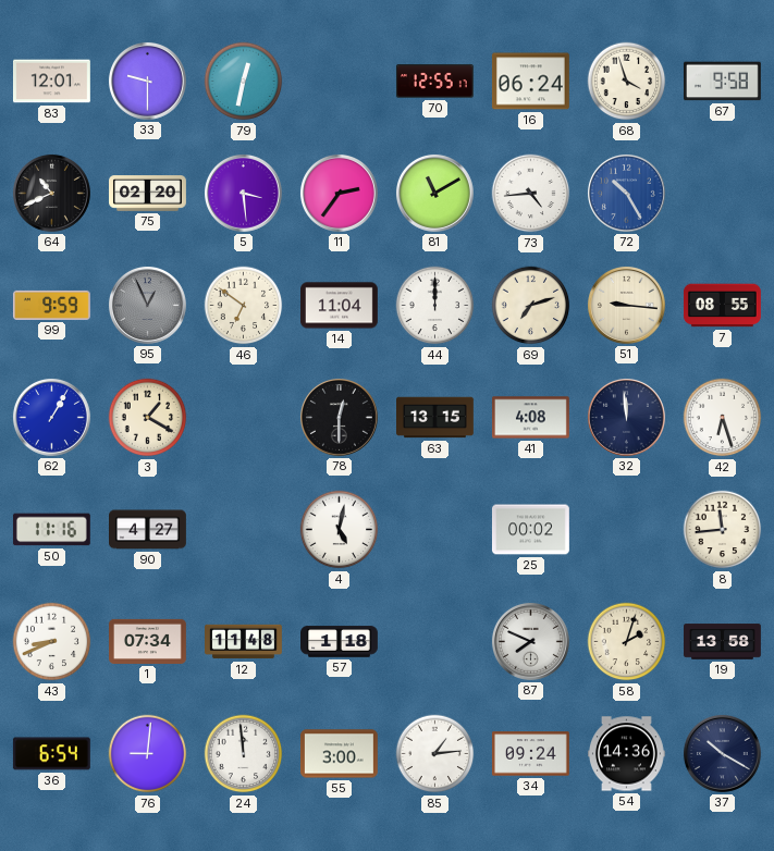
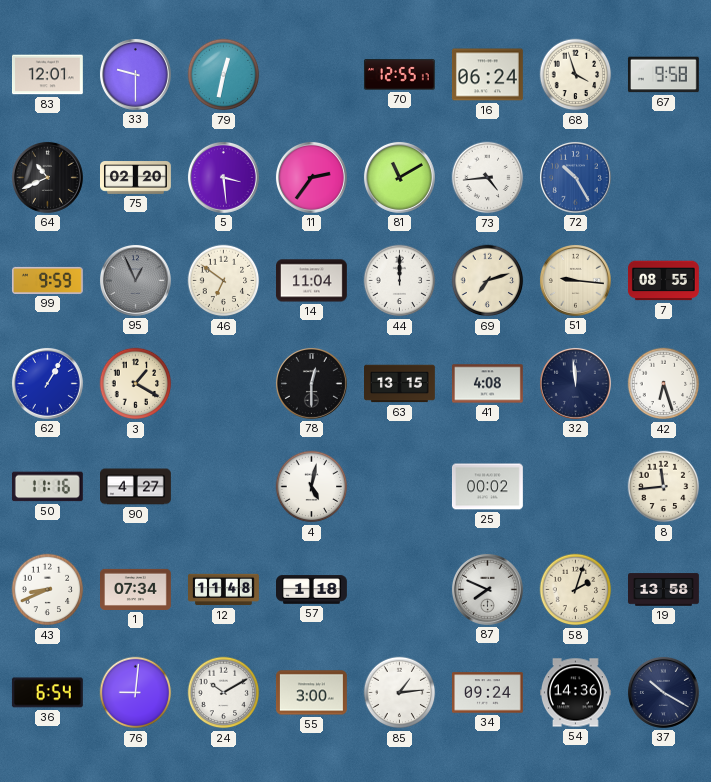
24: 11:59 -> 10:10
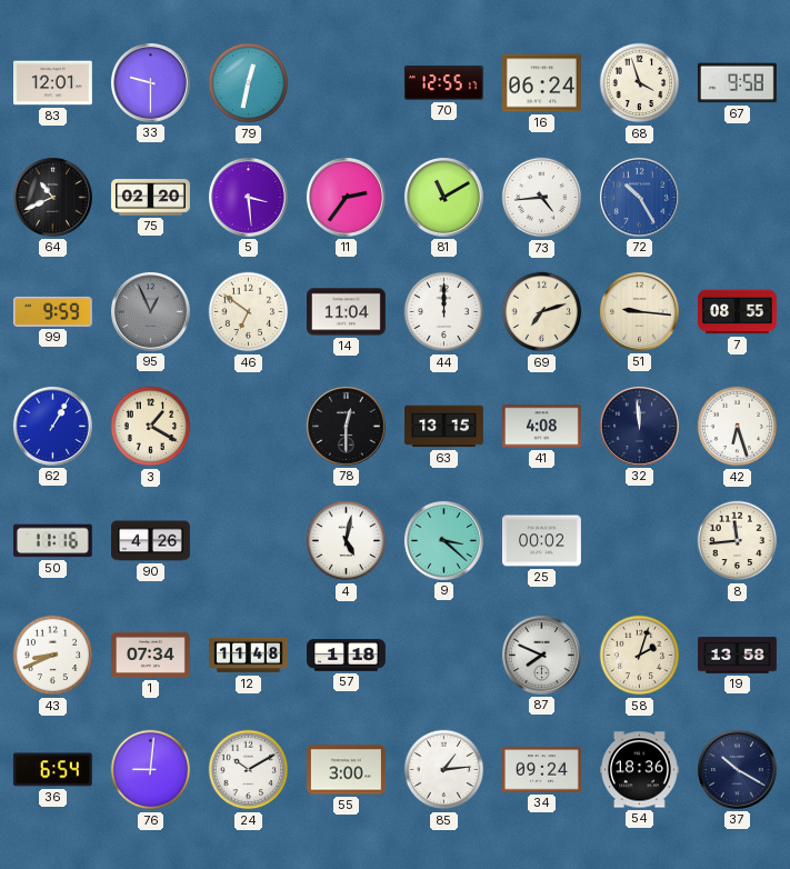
90: 4:27 -> 4:26
9: none -> 3:22
54: 14:36 -> 18:36
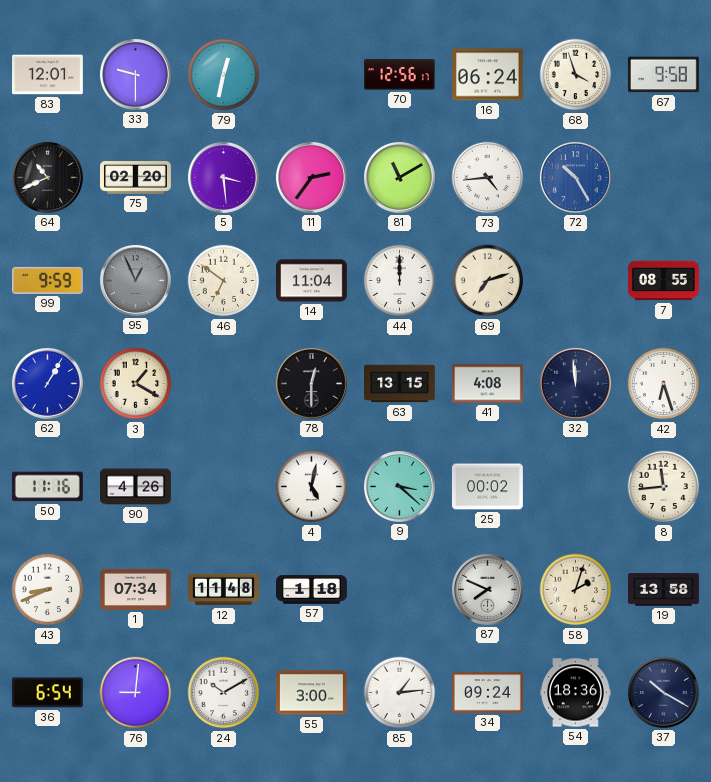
70: 12:55 -> 12:56
51: 9:16 -> none
